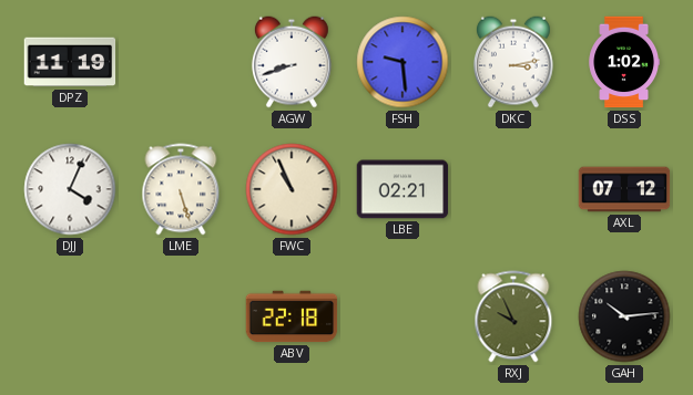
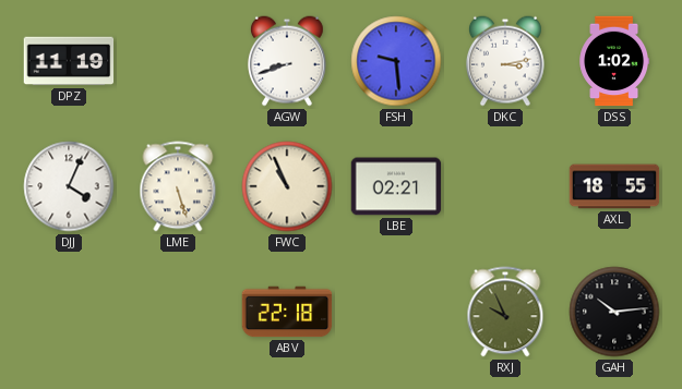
AXL: 07:12 -> 18:55
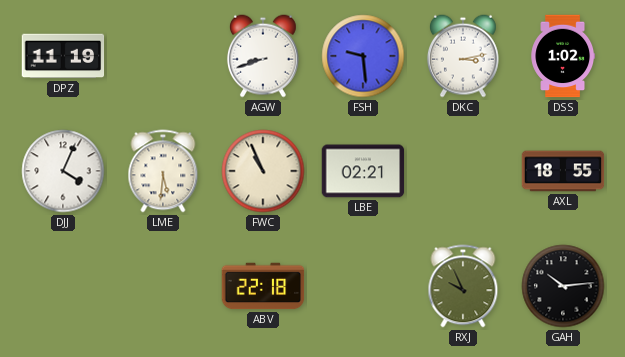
LME: 5:27 -> 5:31
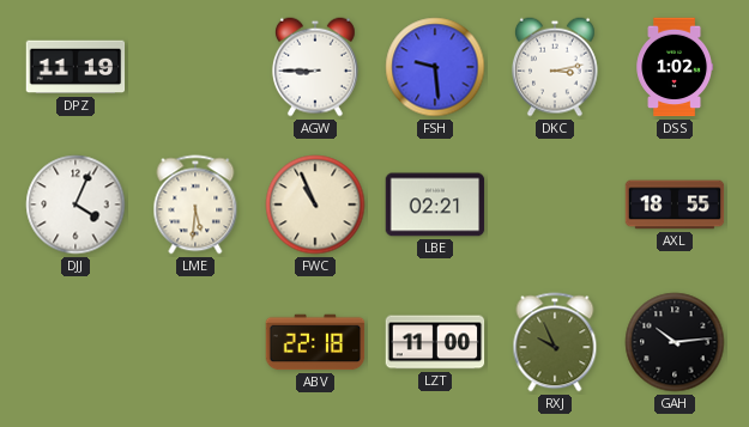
AGW: 8:42 -> 8:45
LZT: none -> 11:00
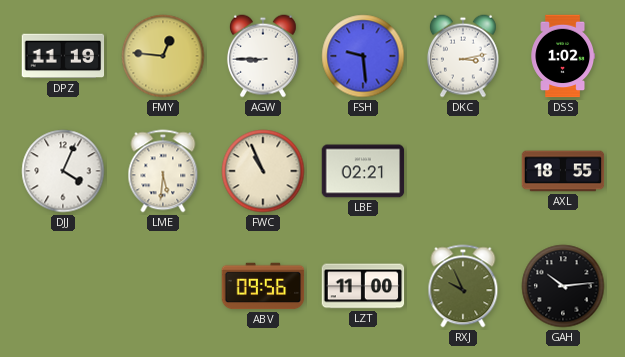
FMY: none -> 12:46
ABV: 22:18 -> 09:56
